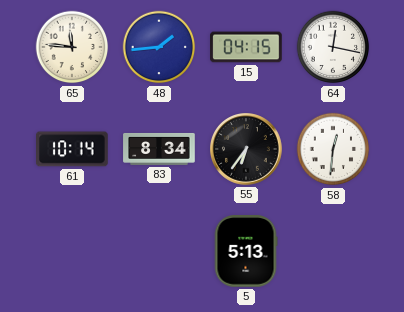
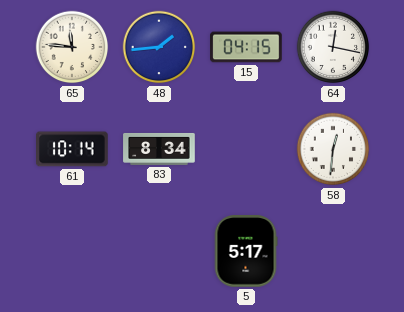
55: 6:36 -> none
5: 5:13 -> 5:17
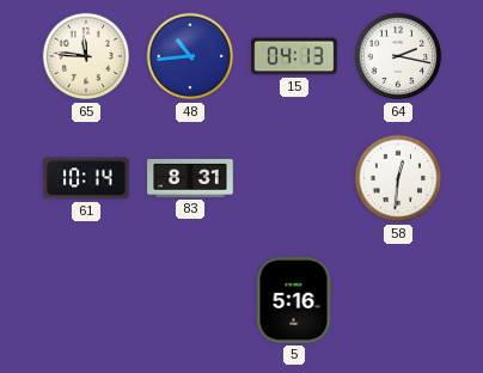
48: 1:44 -> 10:44
15: 04:15 -> 04:13
64: 12:17 -> 2:17
83: 8:34 -> 8:31
5: 5:17 -> 5:16
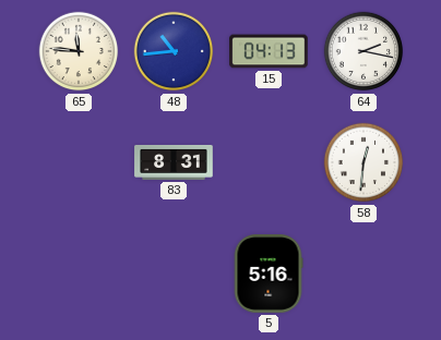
61: 10:14 -> none
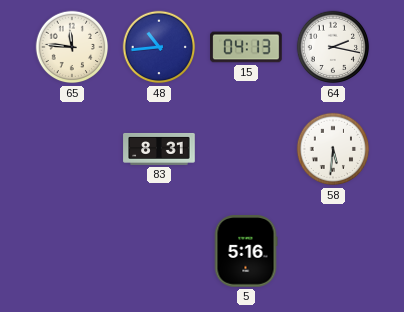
58: 12:31 -> 5:31
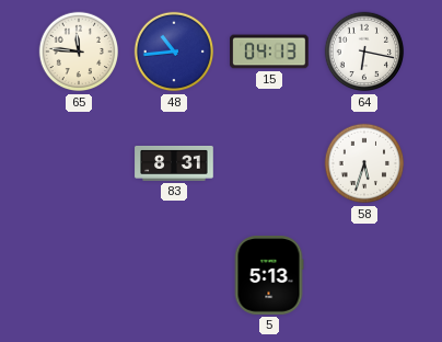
64: 2:17 -> 6:17
58: 5:31 -> 5:33
5: 5:16 -> 5:13
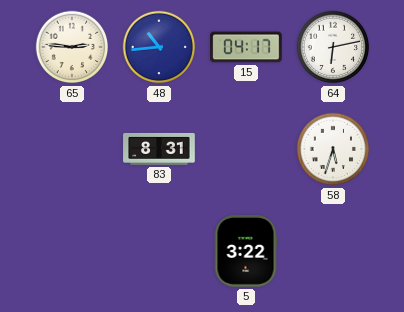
65: 11:46 -> 2:46
15: 04:13 -> 04:17
64: 6:17 -> 6:13
5: 5:13 -> 3:22
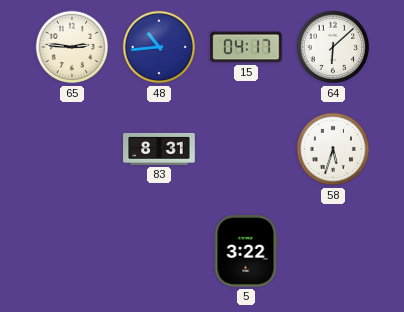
64: 6:13 -> 6:08
